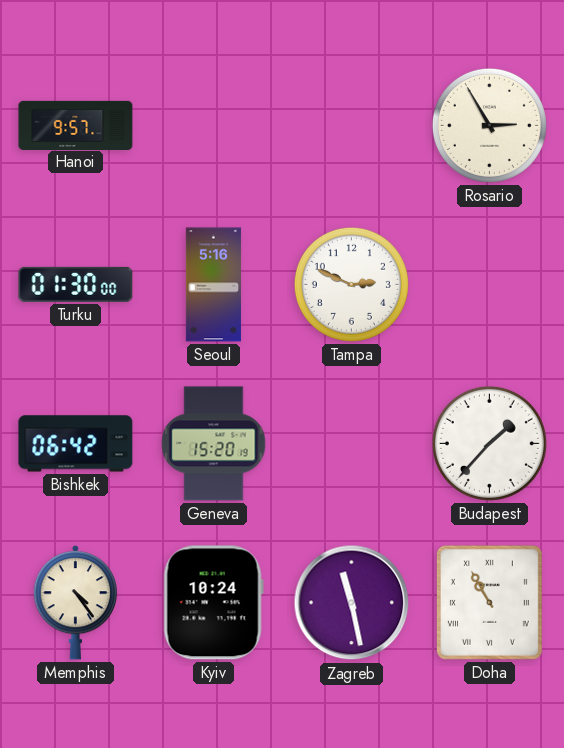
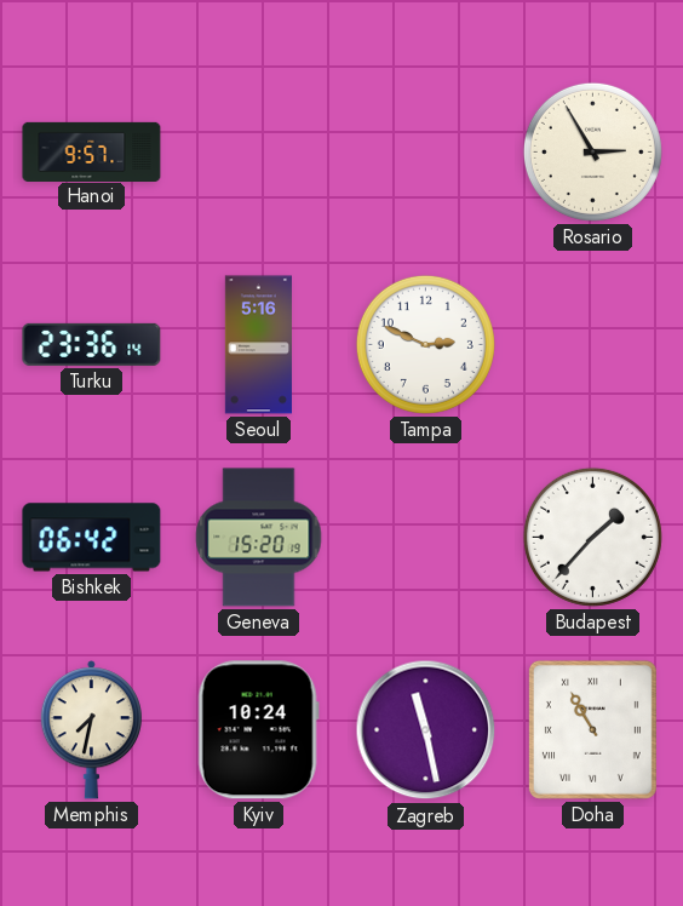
Turku: 01:30 -> 23:36
Memphis: 4:24 -> 7:32
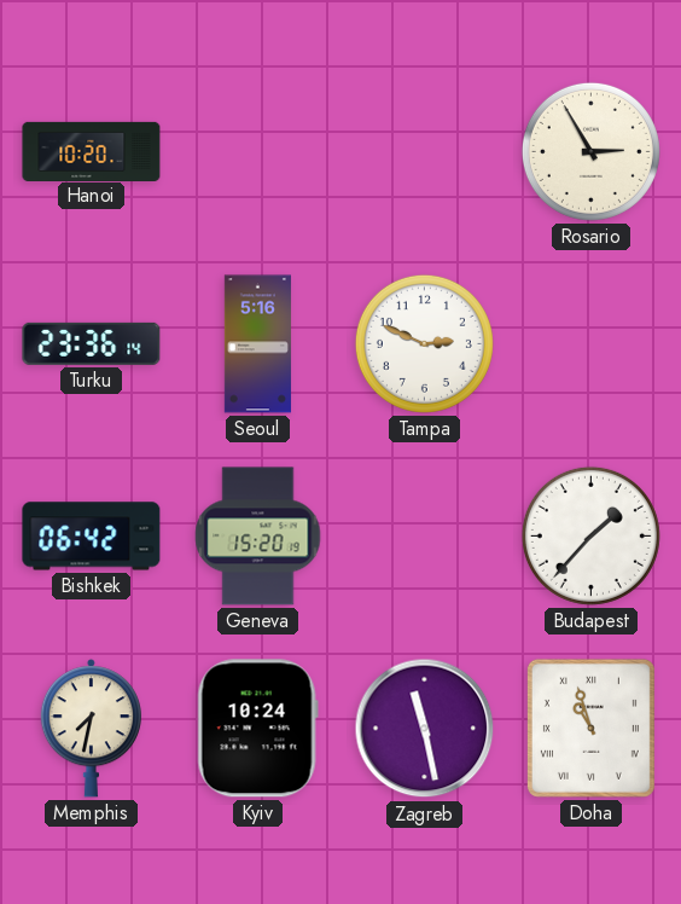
Hanoi: 9:57 -> 10:20
Doha: 10:55 -> 10:57
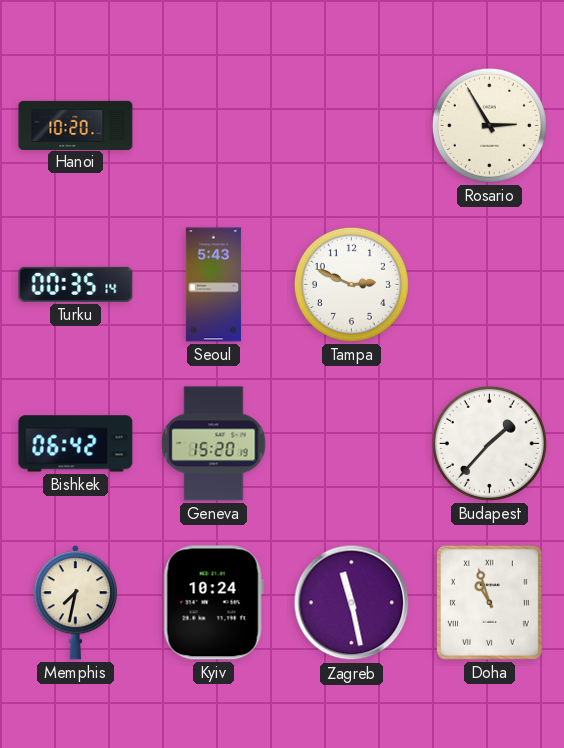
Turku: 23:36 -> 00:35
Seoul: 5:16 -> 5:43
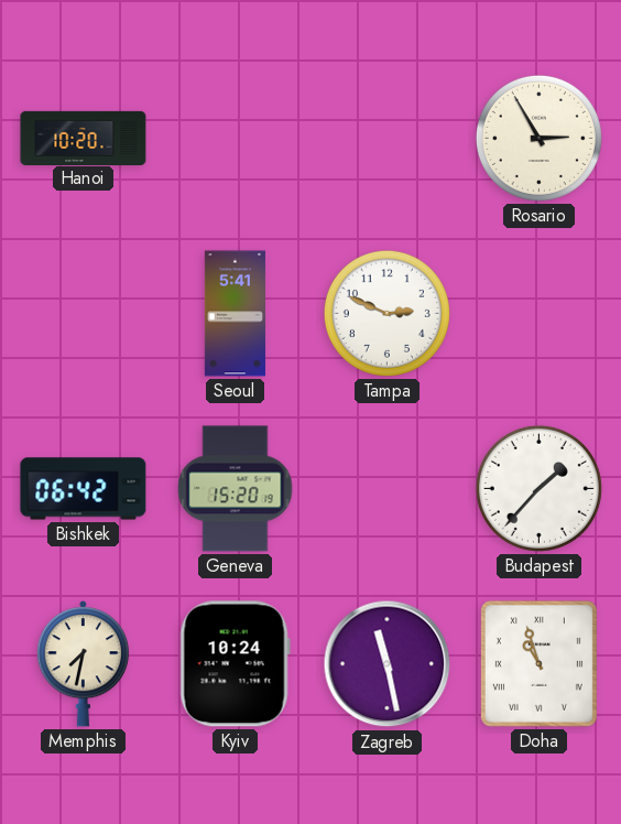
Turku: 00:35 -> none
Seoul: 5:43 -> 5:41
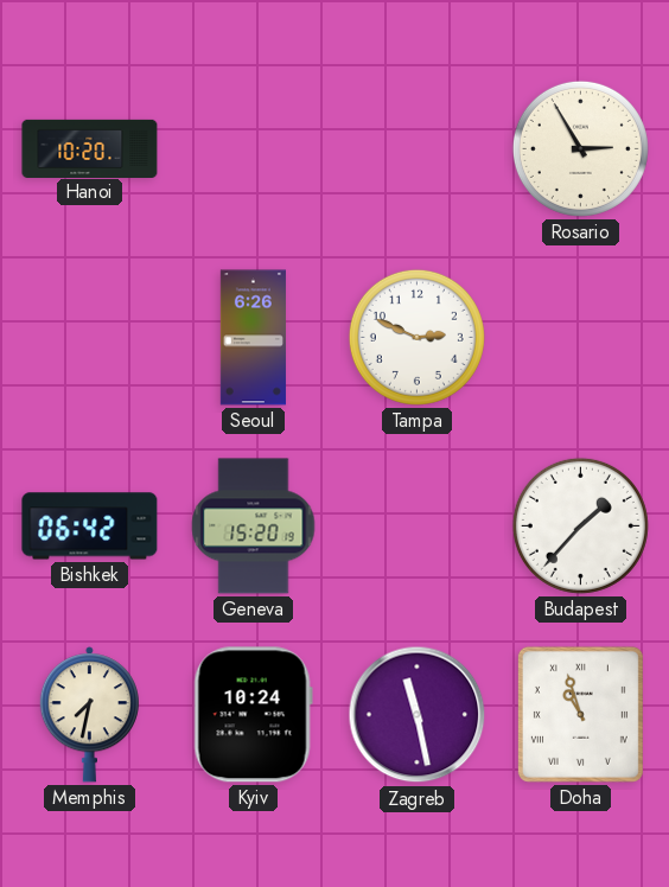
Seoul: 5:41 -> 6:26
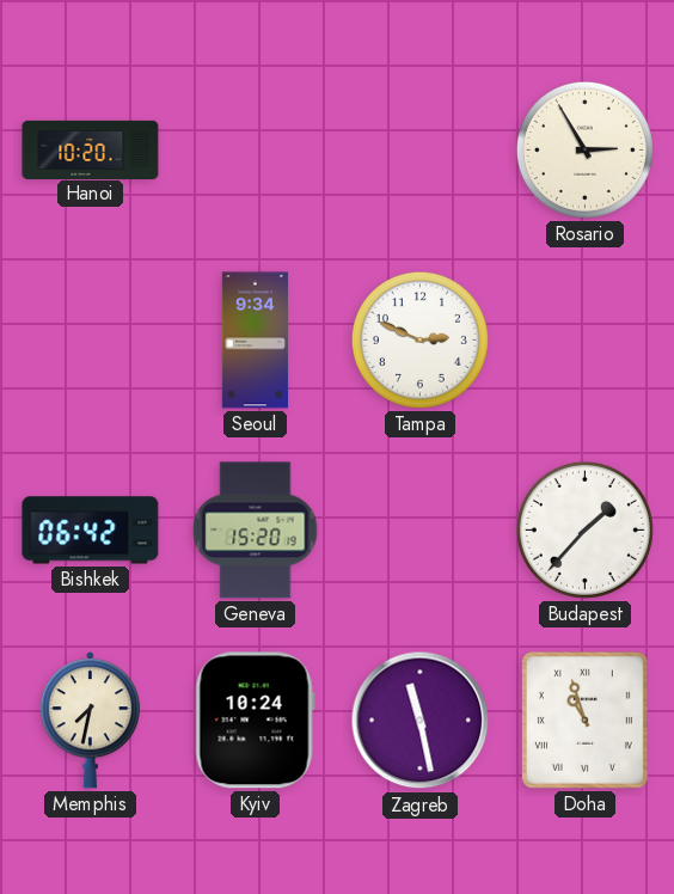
Seoul: 6:26 -> 9:34
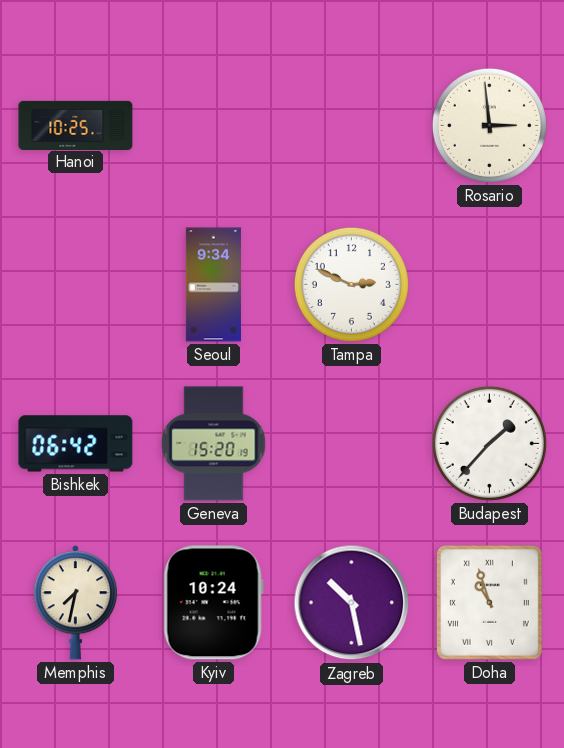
Hanoi: 10:20 -> 10:25
Rosario: 2:55 -> 2:59
Zagreb: 11:28 -> 10:28
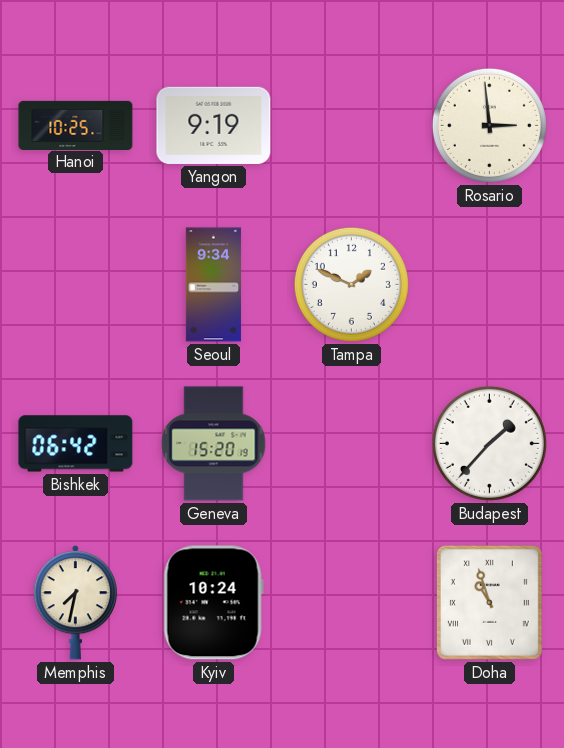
Yangon: none -> 9:19
Tampa: 2:49 -> 1:49
Zagreb: 10:28 -> none
